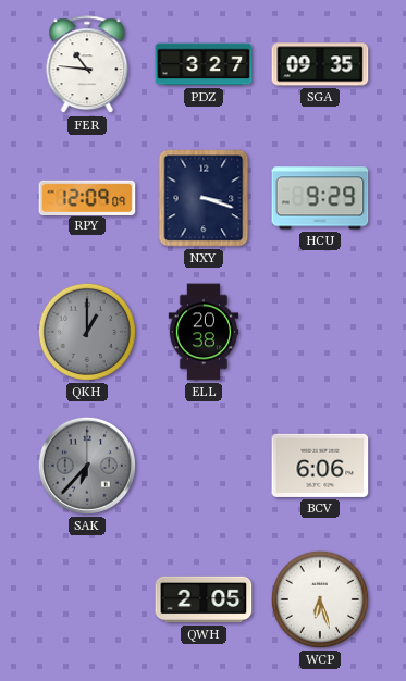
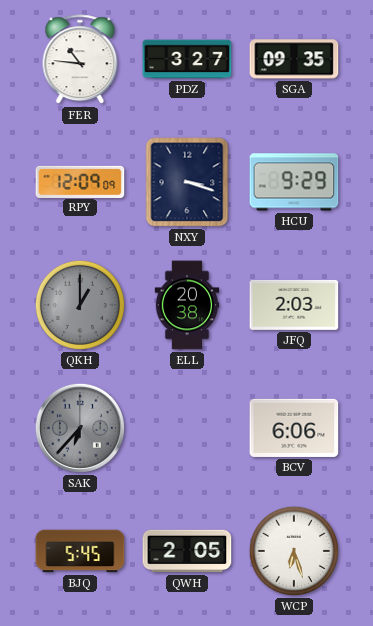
JFQ: none -> 2:03
BJQ: none -> 5:45
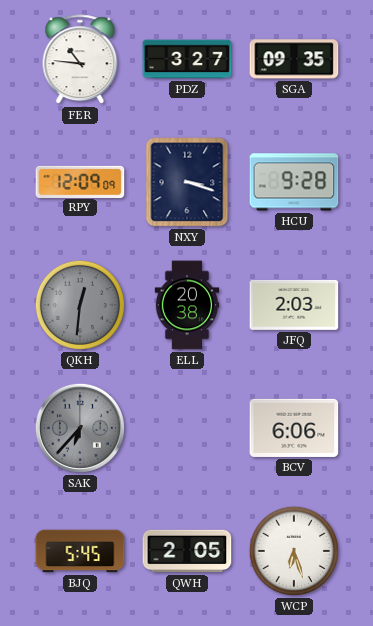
HCU: 9:29 -> 9:28
QKH: 1:00 -> 12:31
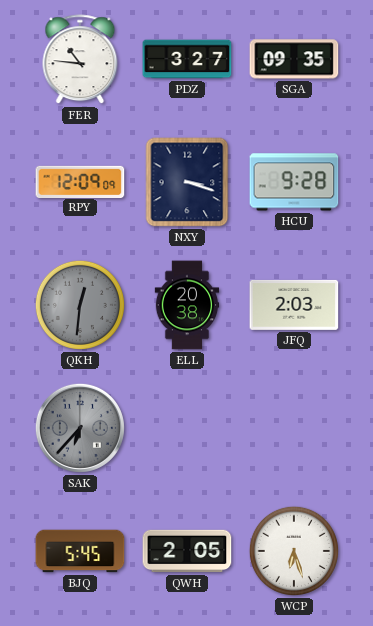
BCV: 6:06 -> none
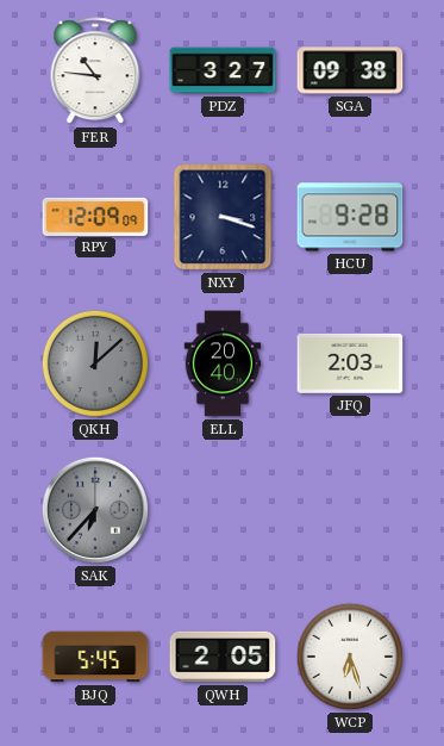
SGA: 09:35 -> 09:38
QKH: 12:31 -> 12:08
ELL: 20:38 -> 20:40
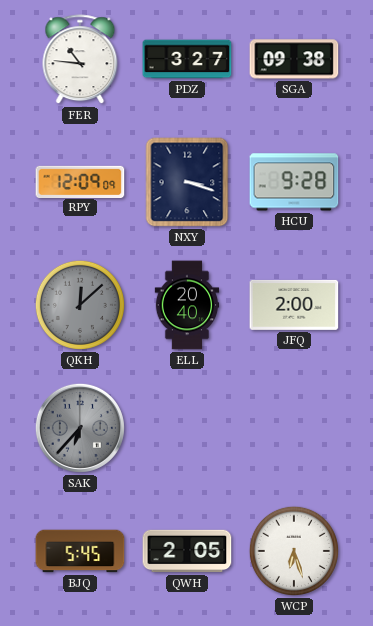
JFQ: 2:03 -> 2:00
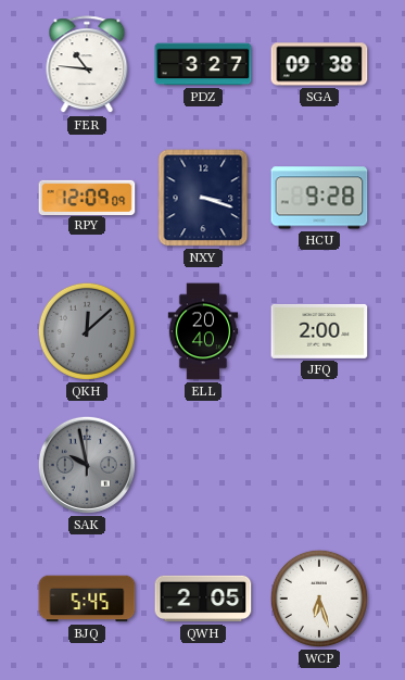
SAK: 6:37 -> 9:58
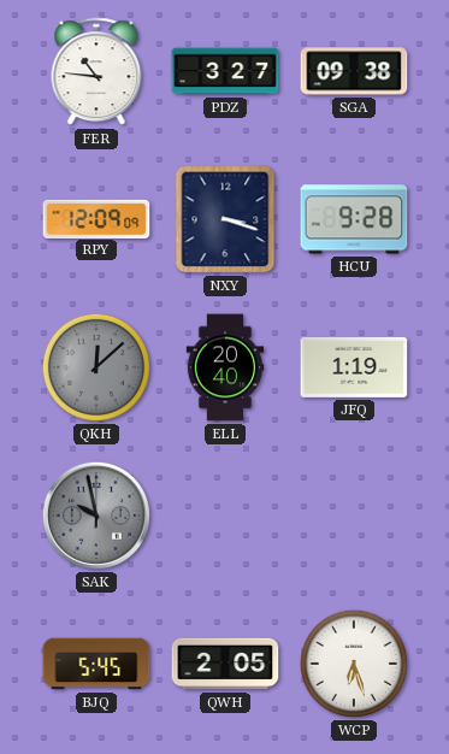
JFQ: 2:00 -> 1:19
